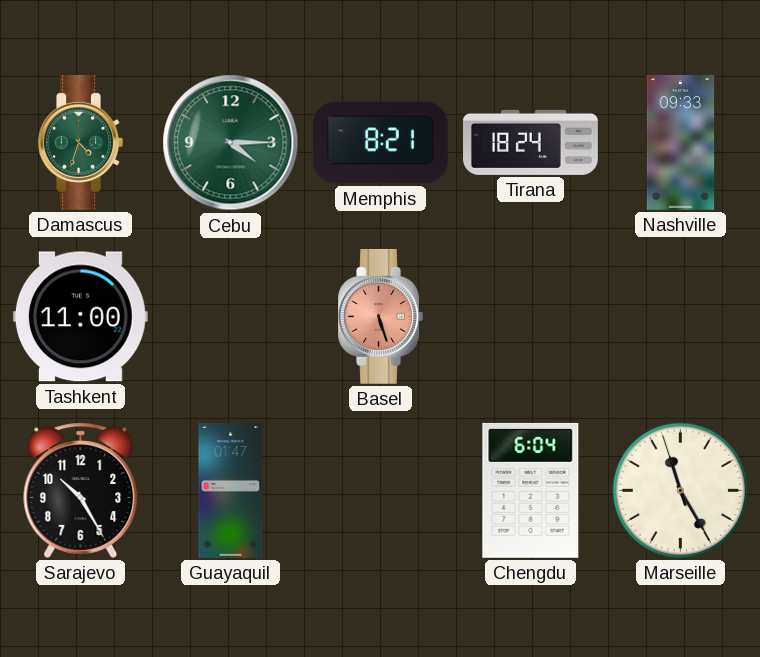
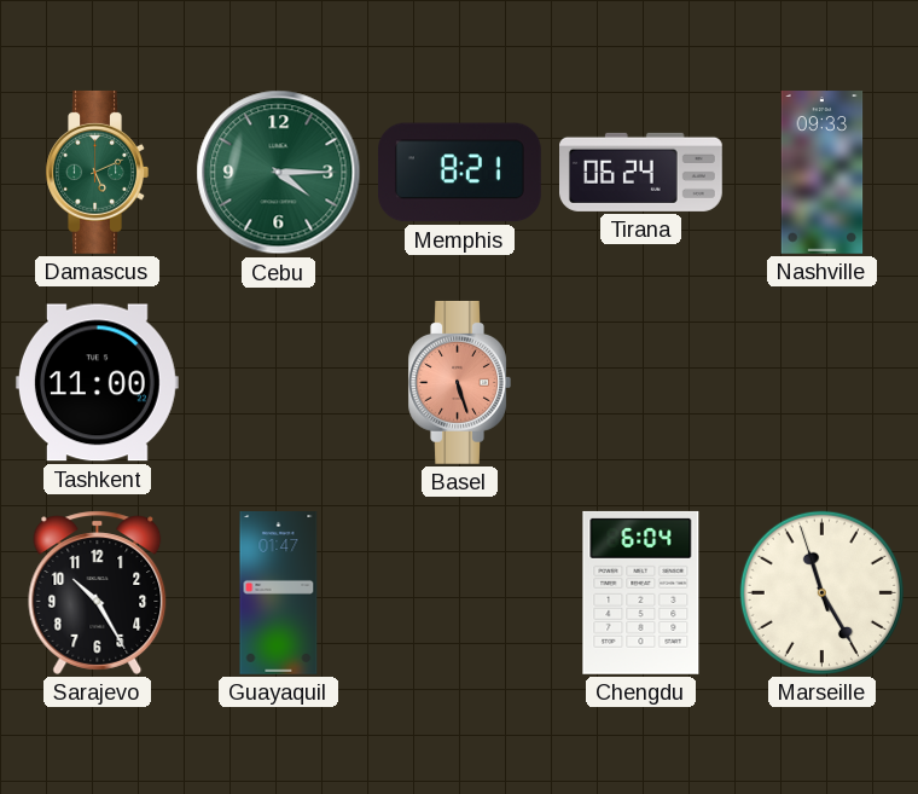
Damascus: 4:33 -> 5:11
Tirana: 18:24 -> 06:24
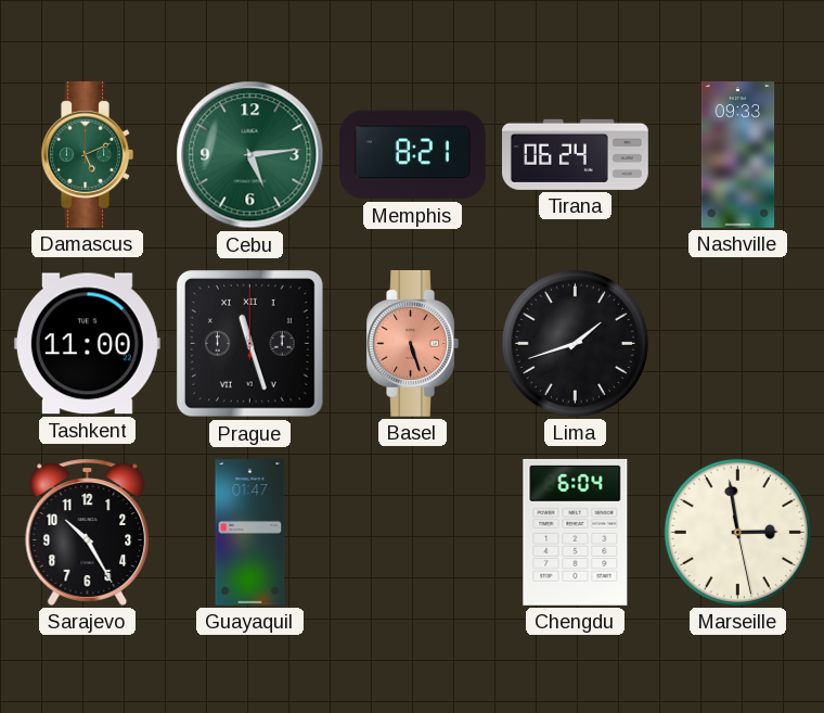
Cebu: 4:15 -> 5:14
Prague: none -> 11:27
Lima: none -> 1:42
Marseille: 11:24 -> 2:58
